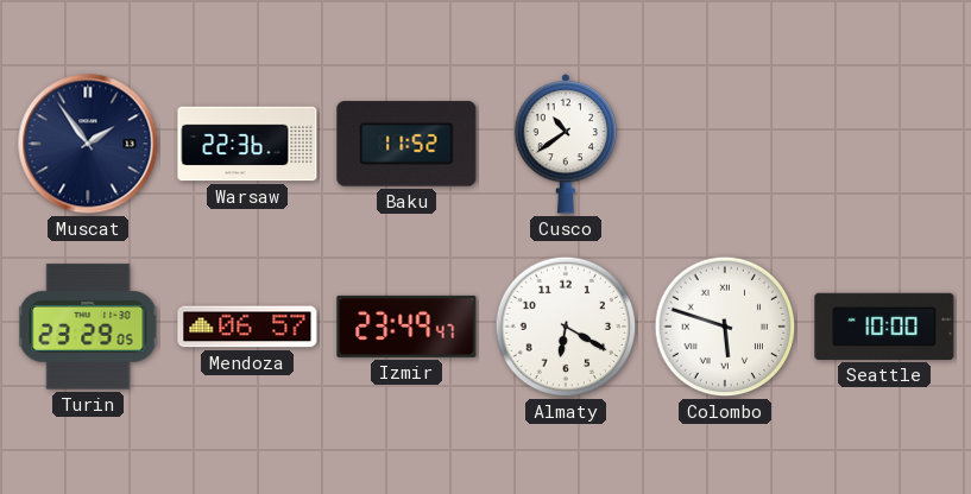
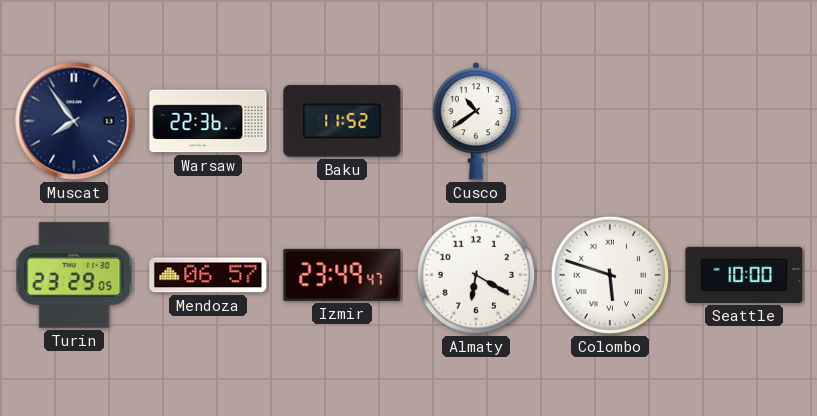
Muscat: 1:54 -> 7:54
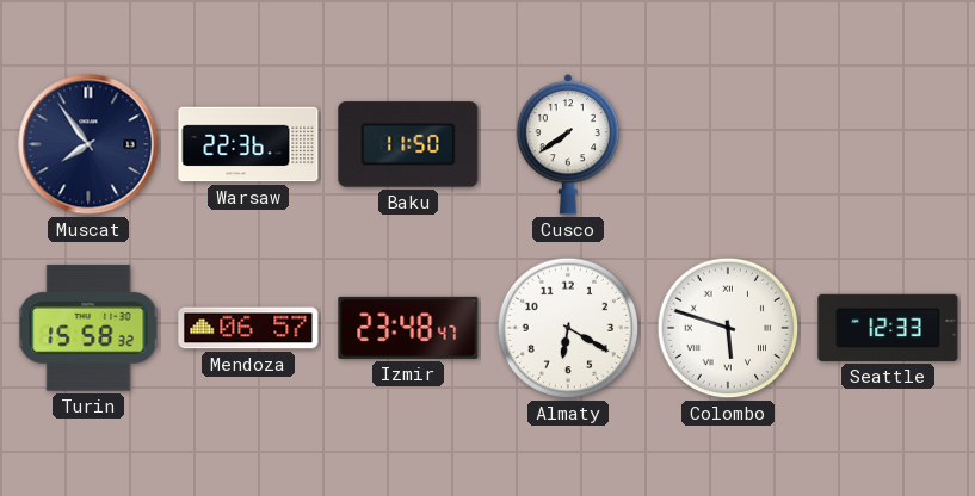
Baku: 11:52 -> 11:50
Cusco: 10:39 -> 7:39
Turin: 23:29 -> 15:58
Izmir: 23:49 -> 23:48
Seattle: 10:00 -> 12:33
